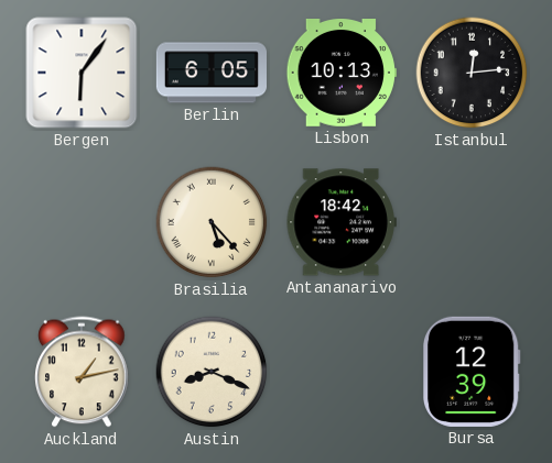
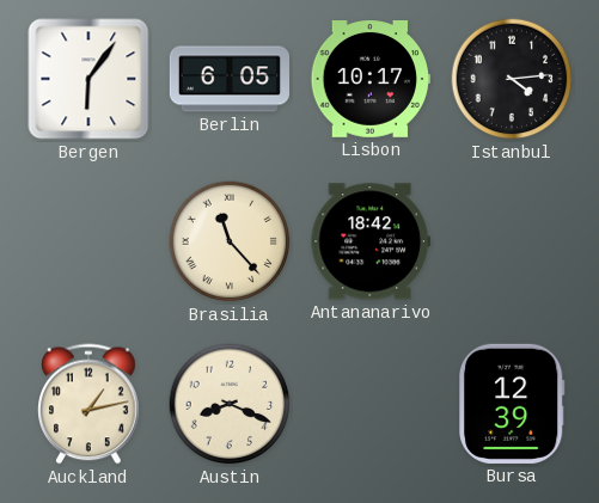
Lisbon: 10:13 -> 10:17
Istanbul: 12:14 -> 4:14
Brasilia: 5:23 -> 11:23
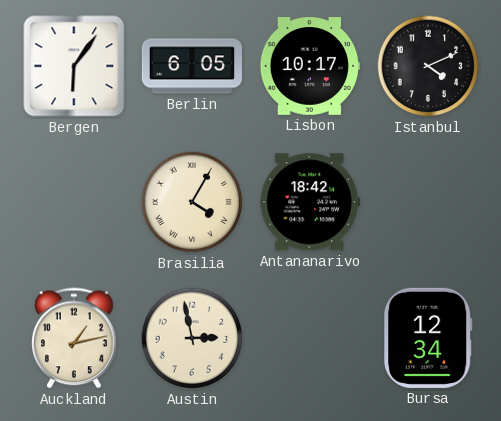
Istanbul: 4:14 -> 4:11
Brasilia: 11:23 -> 4:05
Austin: 8:19 -> 2:58
Bursa: 12:39 -> 12:34
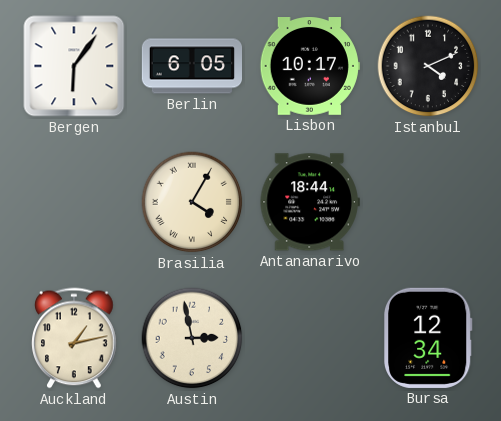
Antananarivo: 18:42 -> 18:44
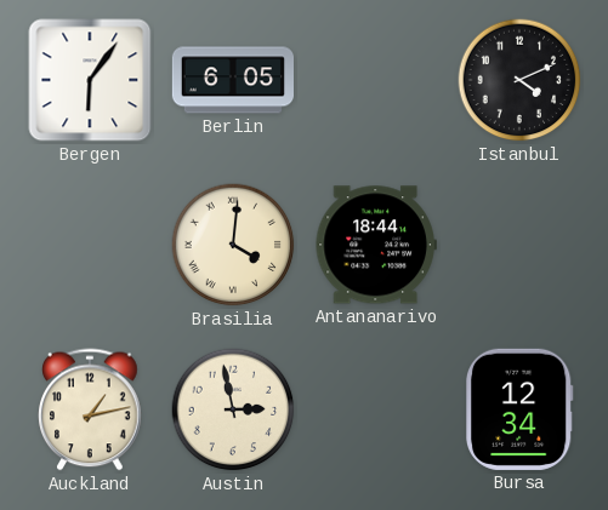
Lisbon: 10:17 -> none
Brasilia: 4:05 -> 4:01
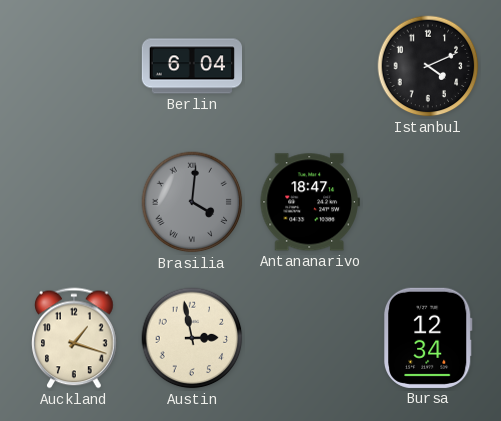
Bergen: 6:06 -> none
Berlin: 6:05 -> 6:04
Brasilia dial: cream -> grey
Antananarivo: 18:44 -> 18:47
Auckland: 1:13 -> 1:18
